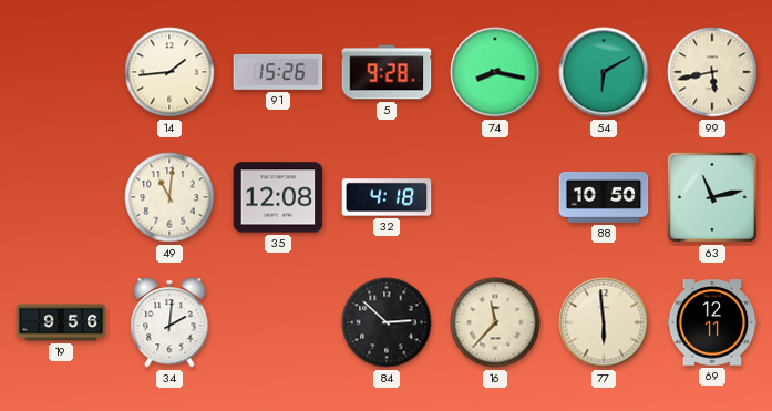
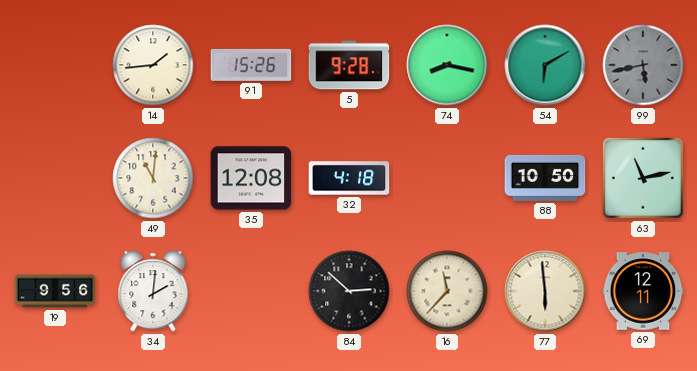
99 dial: cream -> grey
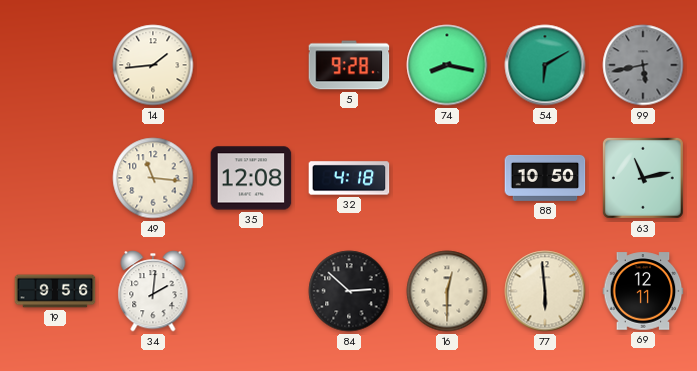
91: 15:26 -> none
49: 11:01 -> 11:16
16: 11:37 -> 12:30
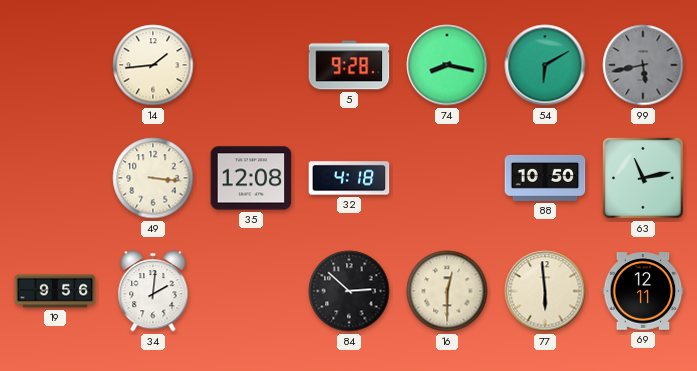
49: 11:16 -> 3:16
